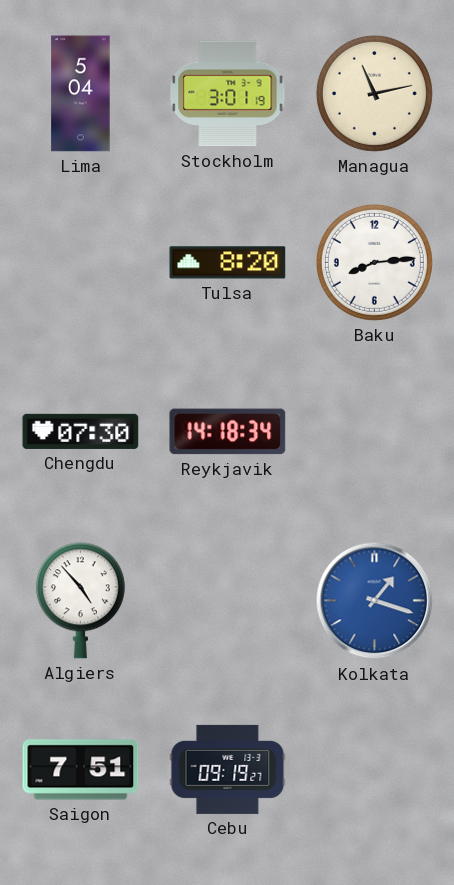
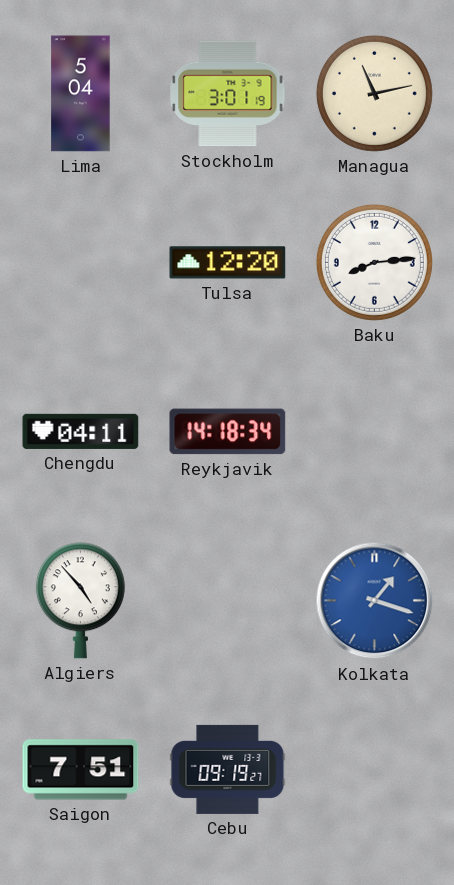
Tulsa: 8:20 -> 12:20
Chengdu: 07:30 -> 04:11
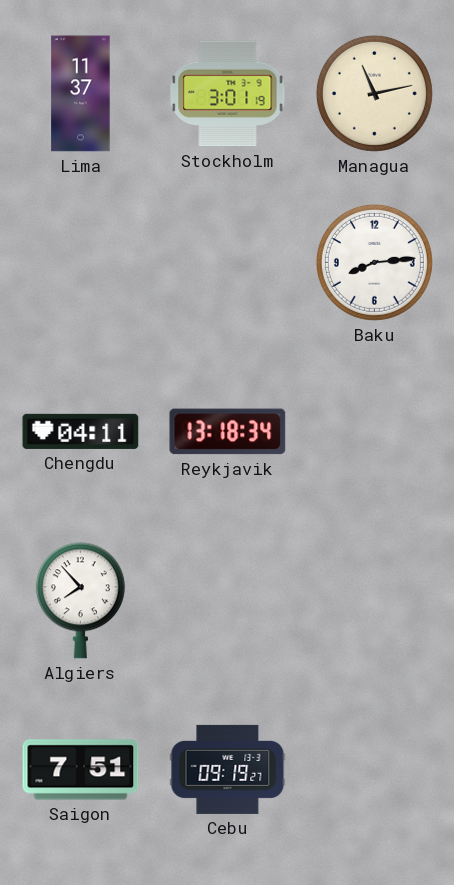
Lima: 5:04 -> 11:37
Tulsa: 12:20 -> none
Reykjavik: 14:18 -> 13:18
Algiers: 4:53 -> 7:53
Kolkata: 1:18 -> none
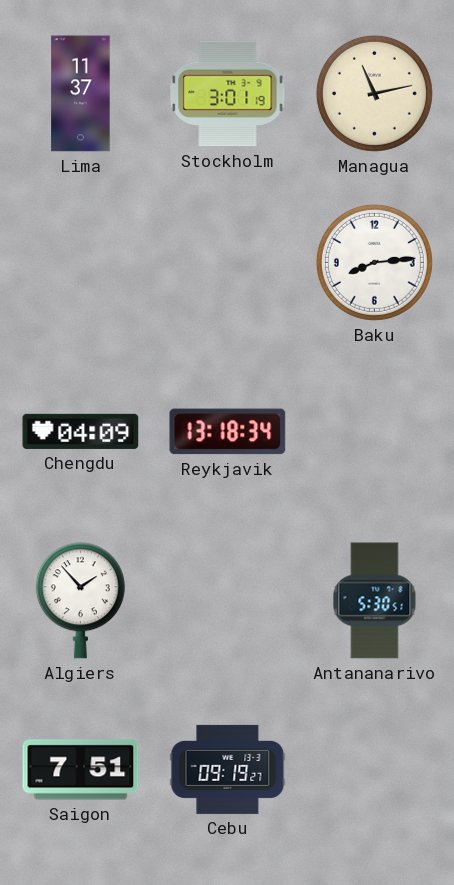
Chengdu: 04:11 -> 04:09
Algiers: 7:53 -> 1:53
Antananarivo: none -> 5:30
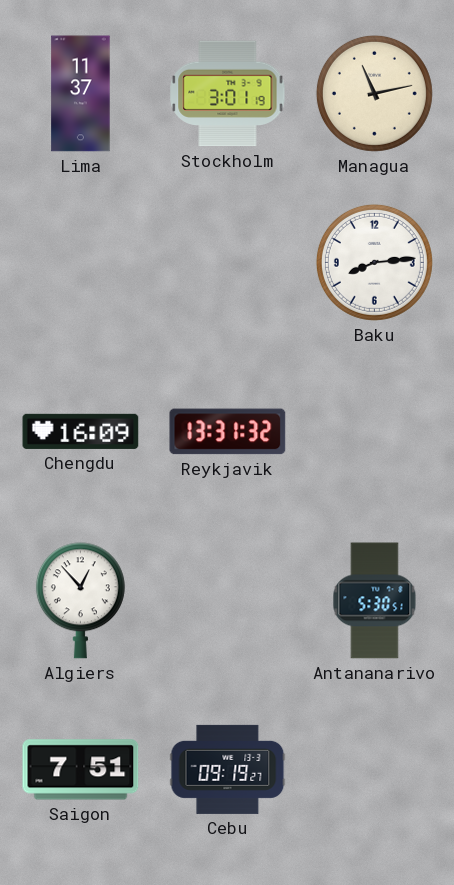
Chengdu: 04:09 -> 16:09
Reykjavik: 13:18 -> 13:31
Algiers: 1:53 -> 12:53
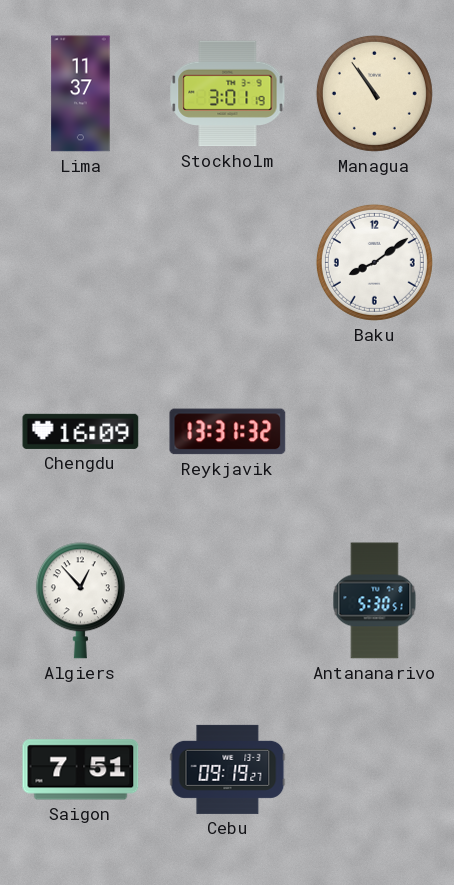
Managua: 11:13 -> 10:54
Baku: 8:14 -> 8:09
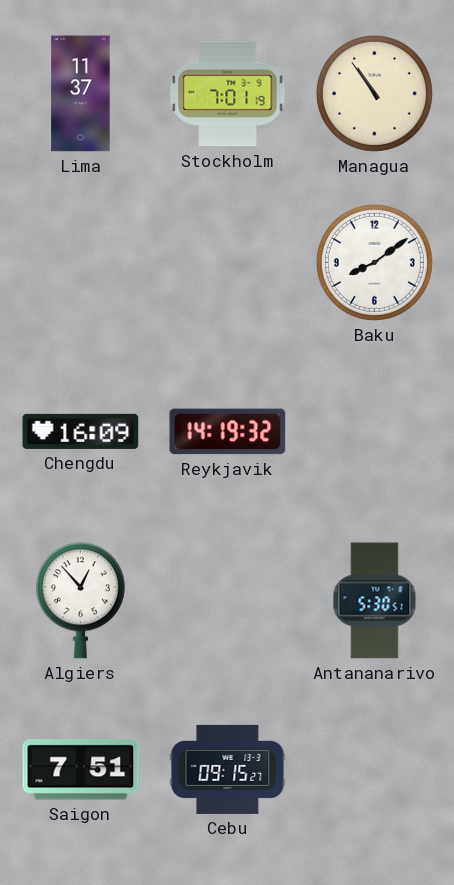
Stockholm: 3:01 -> 7:01
Reykjavik: 13:31 -> 14:19
Cebu: 09:19 -> 09:15
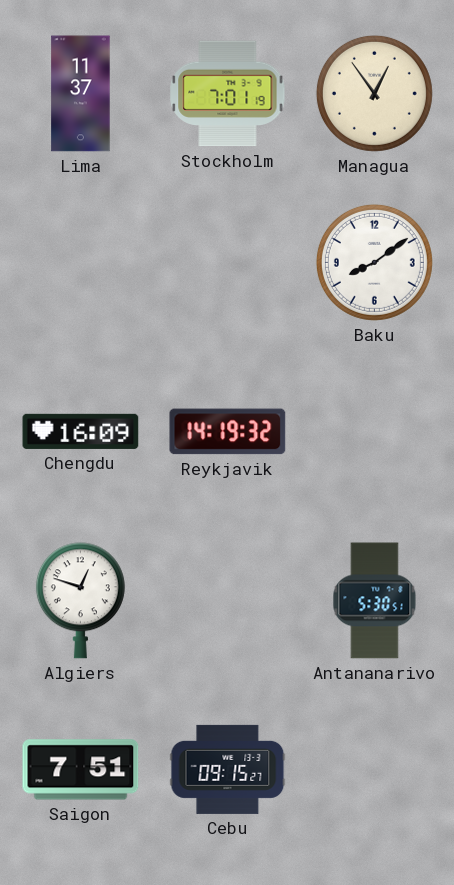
Managua: 10:54 -> 12:54
Algiers: 12:53 -> 12:48
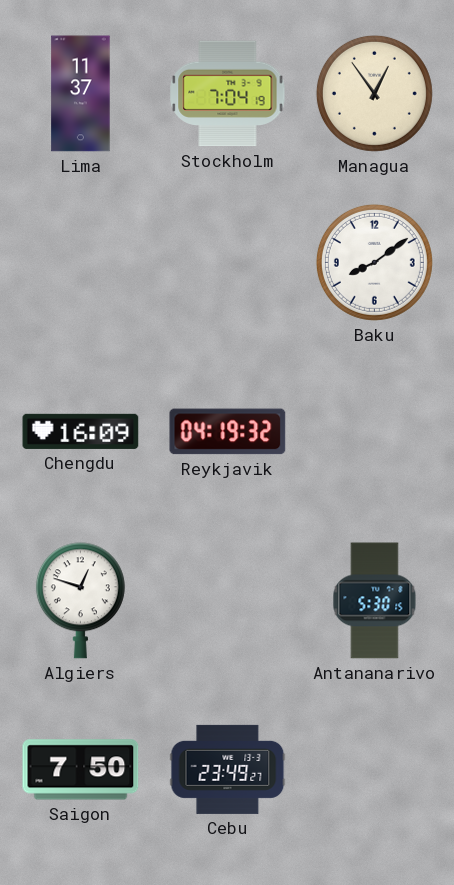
Stockholm: 7:01 -> 7:04
Reykjavik: 14:19 -> 04:19
Antananarivo: 5:30:51 -> 5:30:15
Saigon: 7:51 -> 7:50
Cebu: 09:15 -> 23:49
